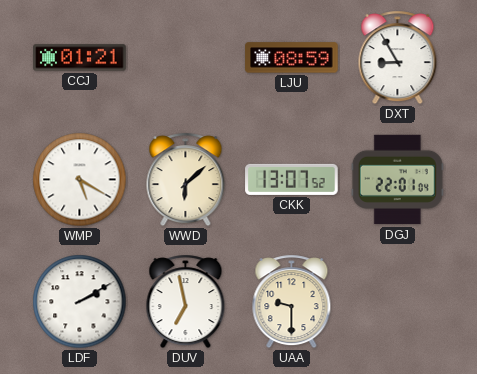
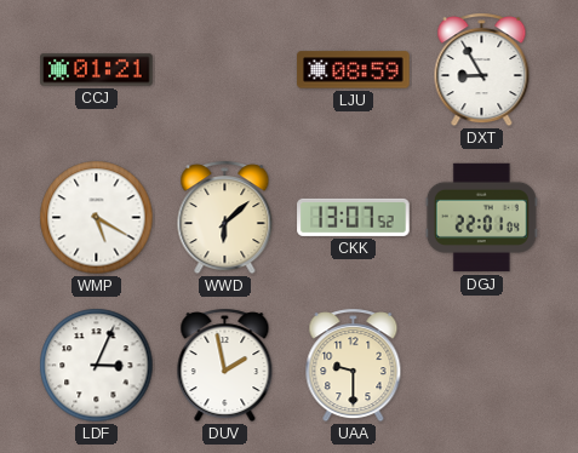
LDF: 2:10 -> 3:04
DUV: 6:58 -> 1:58
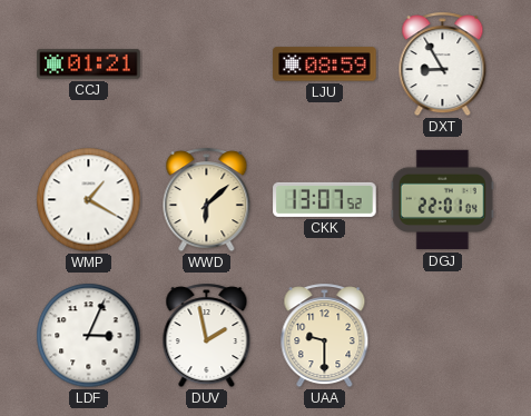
WMP: 5:20 -> 1:20
